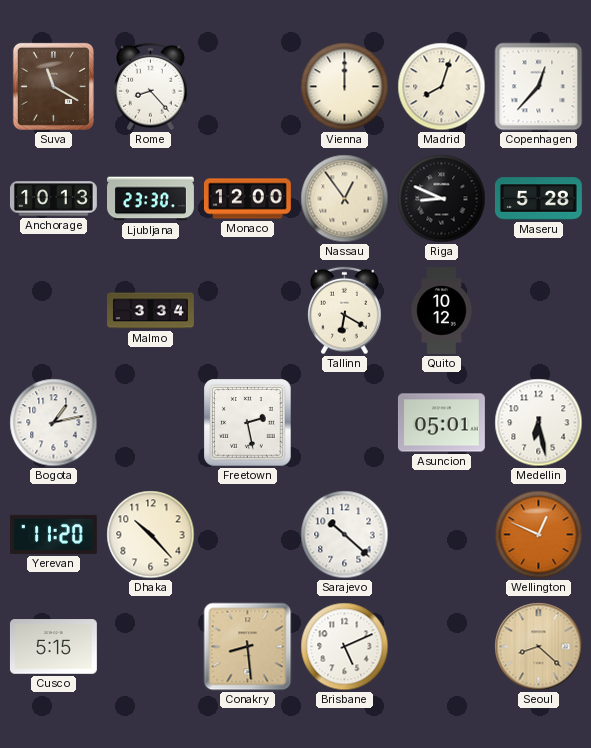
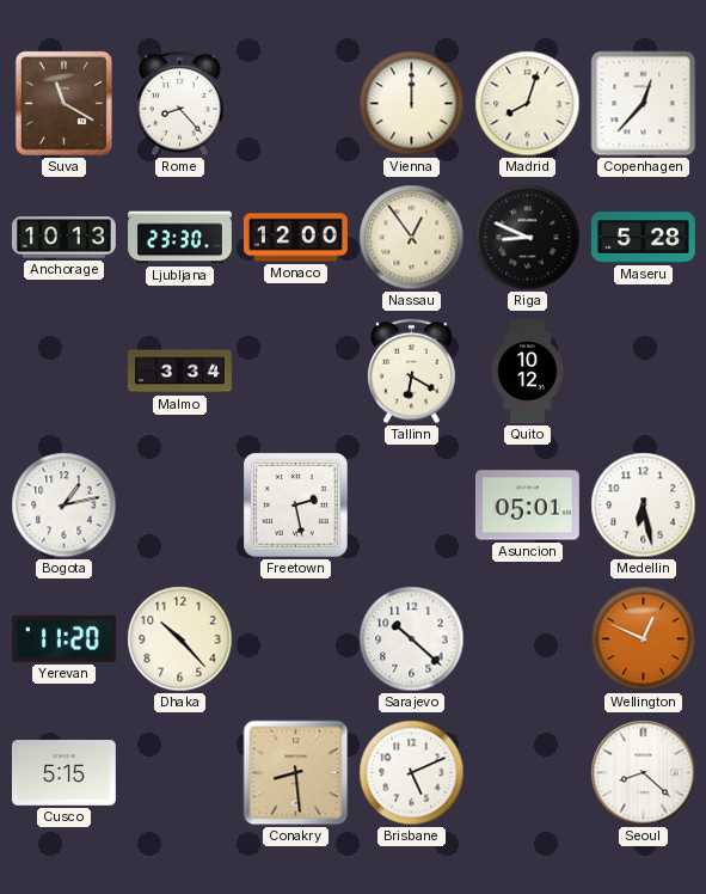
Seoul dial: champagne -> white
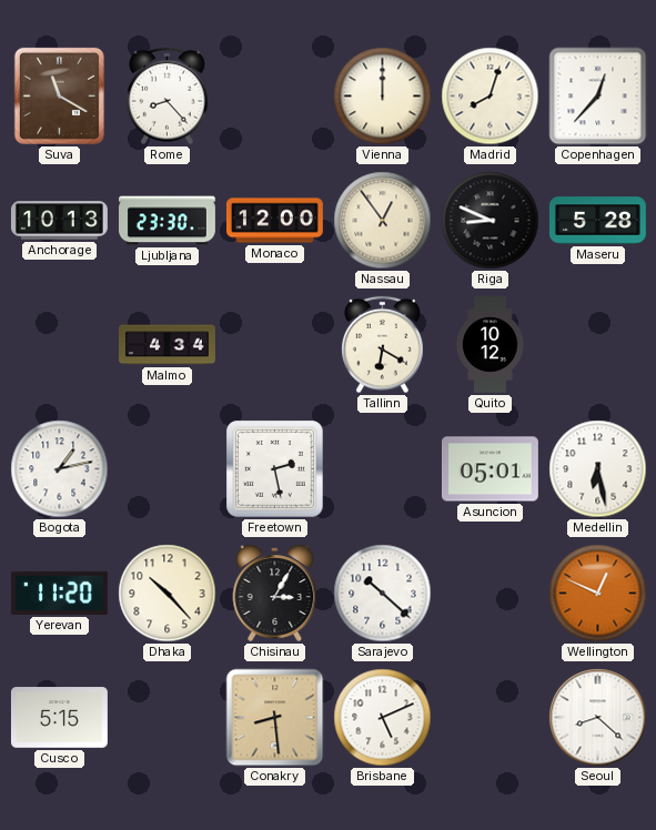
Malmo: 3:34 -> 4:34
Chisinau: none -> 3:05
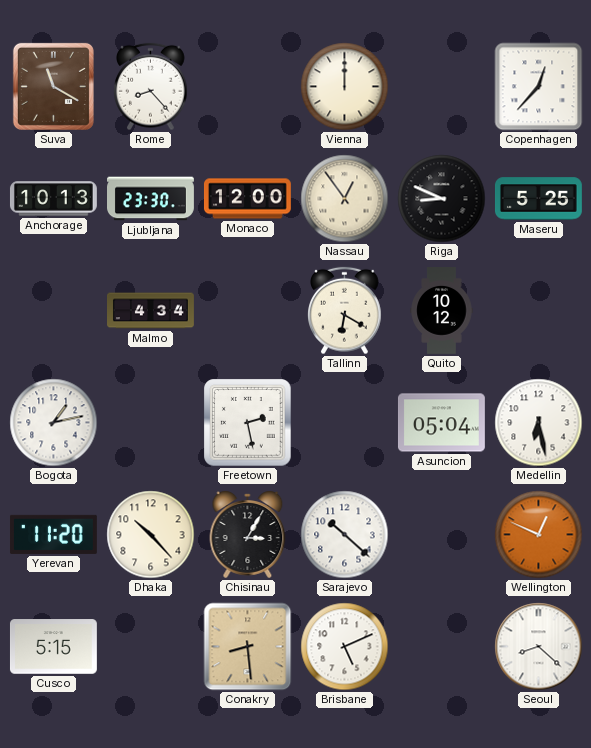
Madrid: 8:03 -> none
Maseru: 5:28 -> 5:25
Asuncion: 05:01 -> 05:04
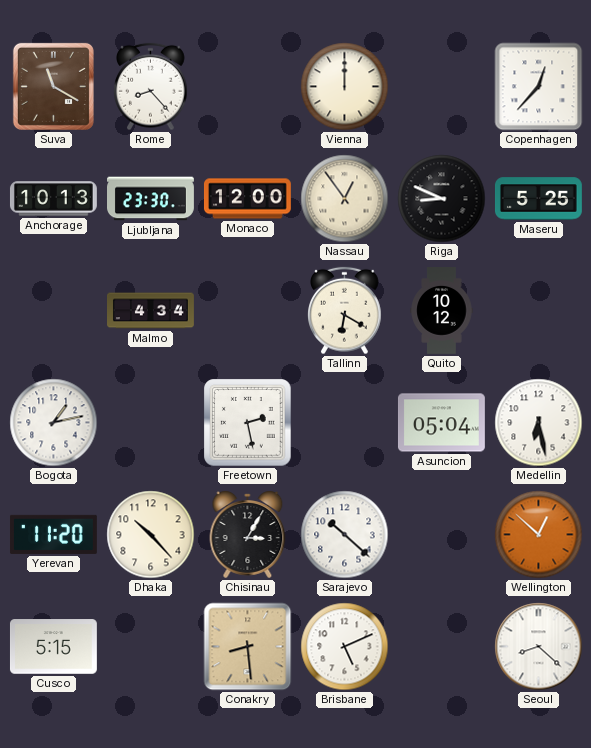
Wellington: 12:49 -> 12:52
